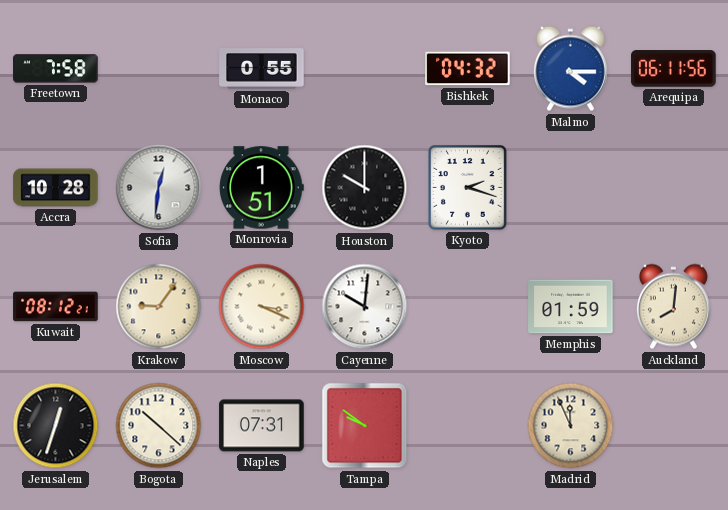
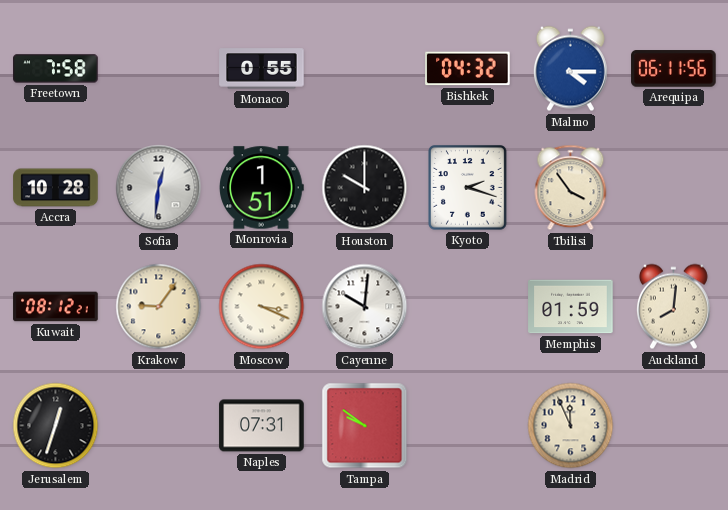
Tbilisi: none -> 3:54
Bogota: 10:22 -> none
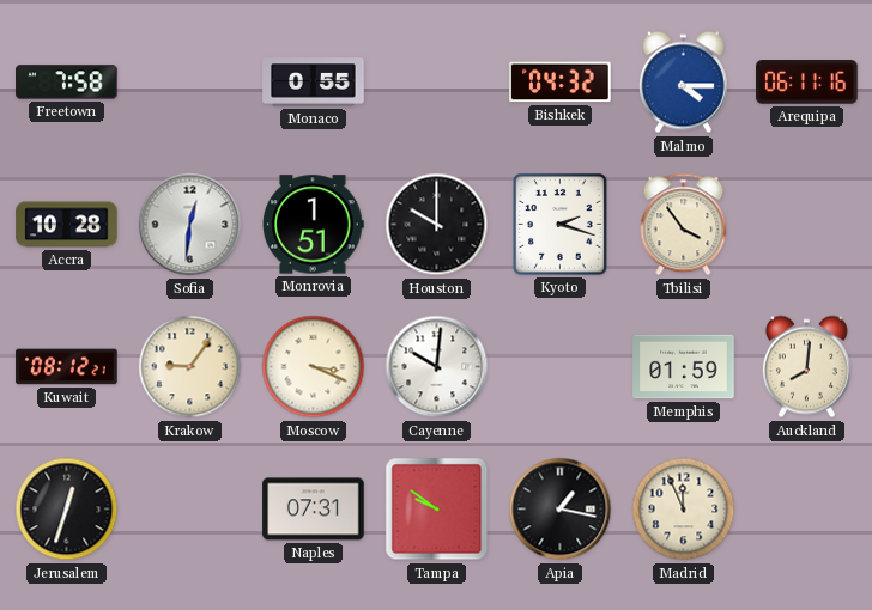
Arequipa: 06:11:56 -> 06:11:16
Apia: none -> 1:17
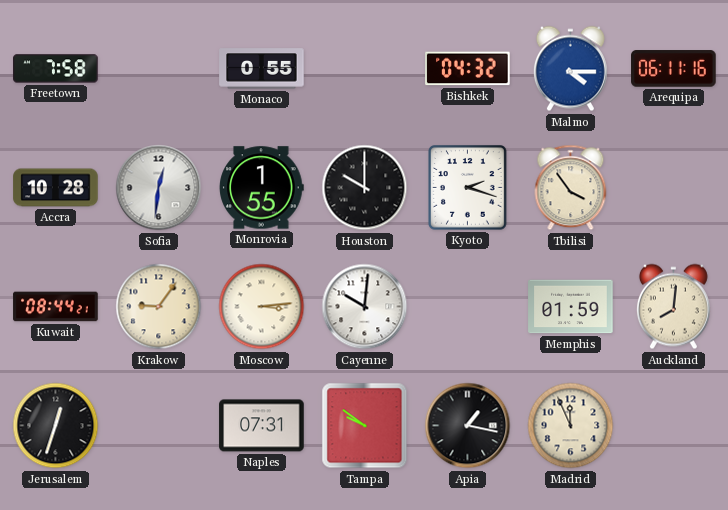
Monrovia: 1:51 -> 1:55
Kuwait: 08:12 -> 08:44
Moscow: 3:19 -> 3:14
